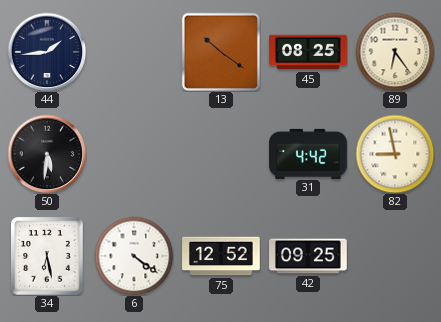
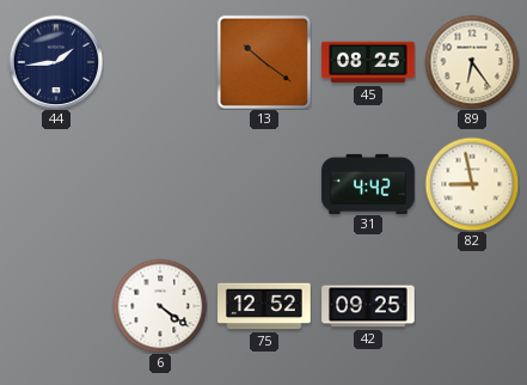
50: 5:31 -> none
34: 6:28 -> none
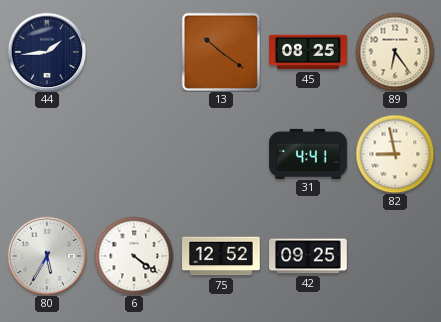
31: 4:42 -> 4:41
80: none -> 5:35
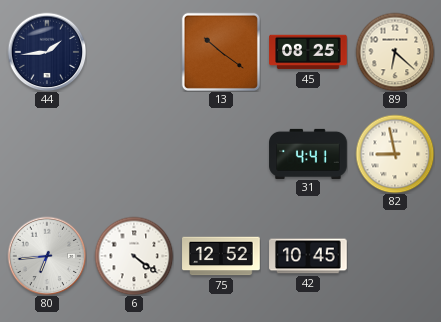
89: 6:24 -> 6:22
80: 5:35 -> 6:44
42: 09:25 -> 10:45
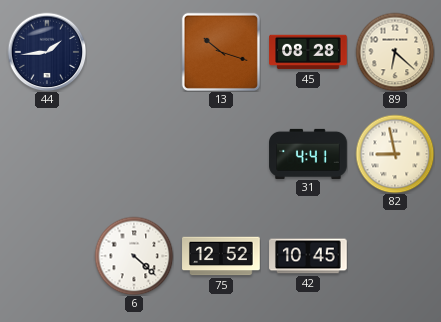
13: 10:21 -> 10:18
45: 08:25 -> 08:28
80: 6:44 -> none
6: 4:21 -> 4:22
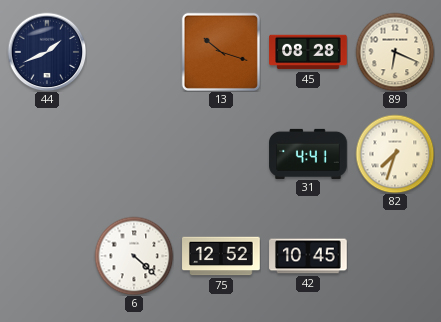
44: 1:44 -> 1:41
89: 6:22 -> 6:19
82: 8:58 -> 7:33
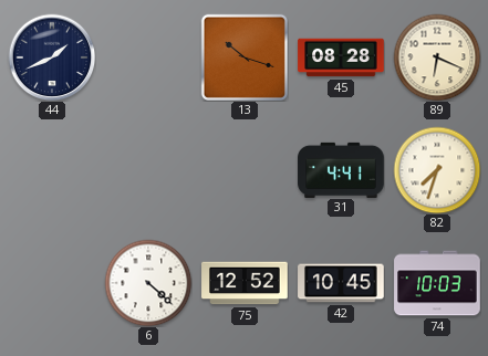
74: none -> 10:03
